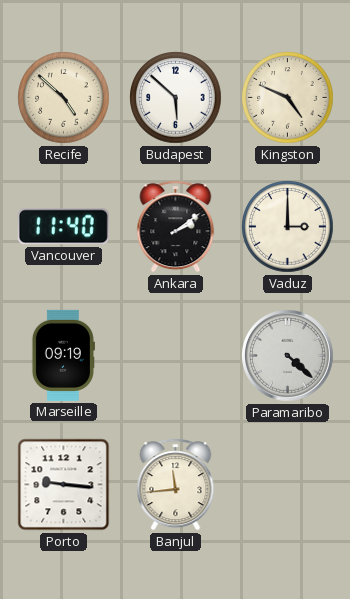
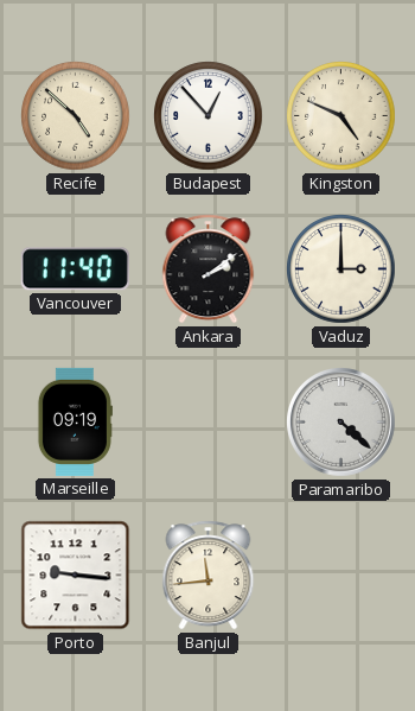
Budapest: 5:52 -> 12:53
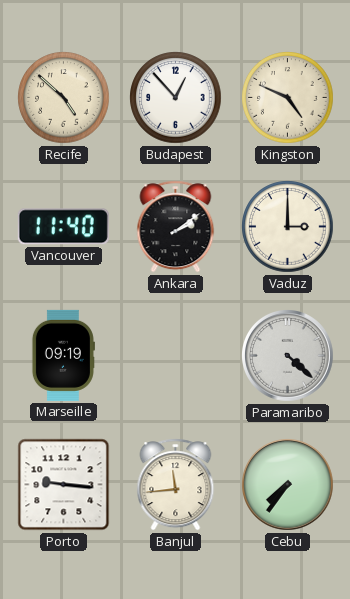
Cebu: none -> 7:36
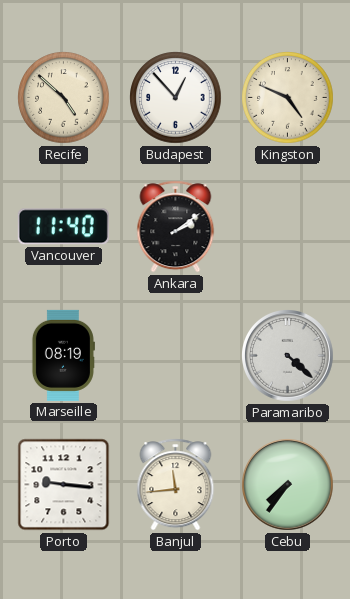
Vaduz: 3:00 -> none
Marseille: 09:19 -> 08:19
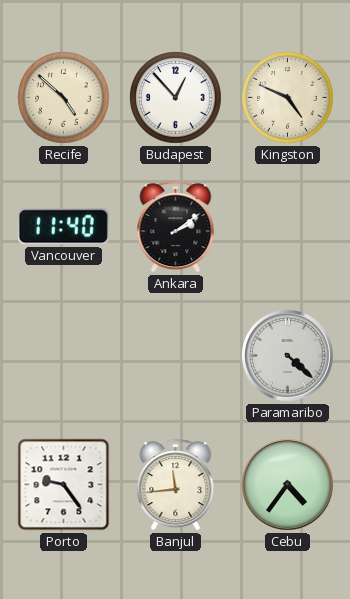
Marseille: 08:19 -> none
Porto: 9:16 -> 9:24
Cebu: 7:36 -> 4:36
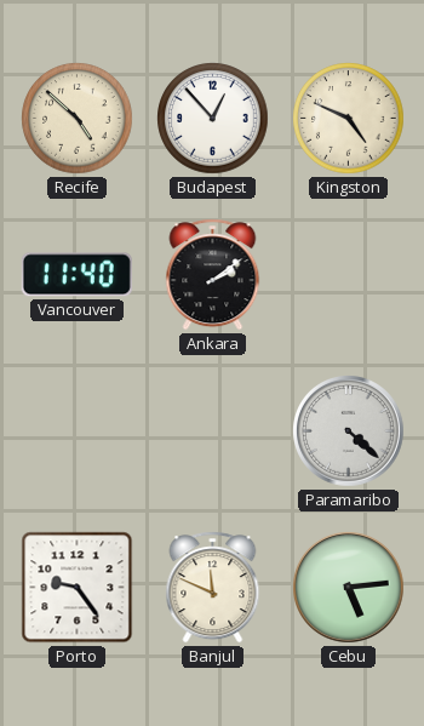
Banjul: 11:44 -> 11:49
Cebu: 4:36 -> 5:14
